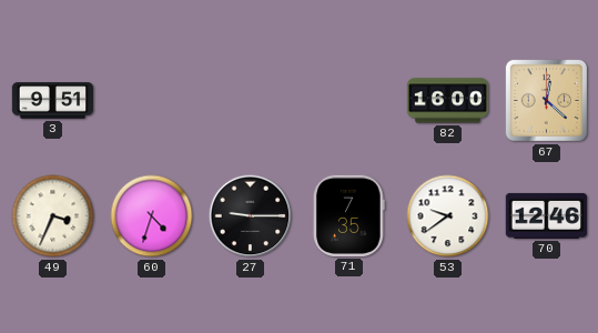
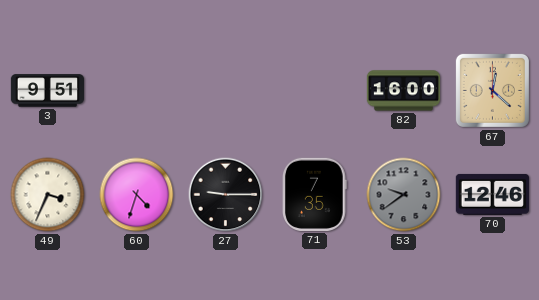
53 dial: white -> grey
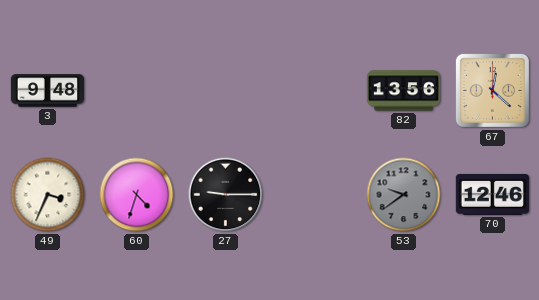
3: 9:51 -> 9:48
82: 16:00 -> 13:56
71: 7:35 -> none
